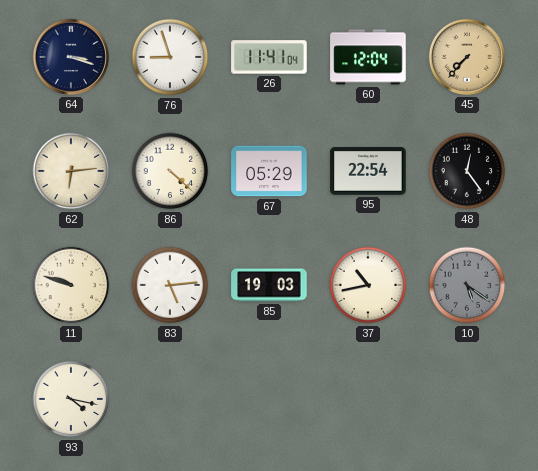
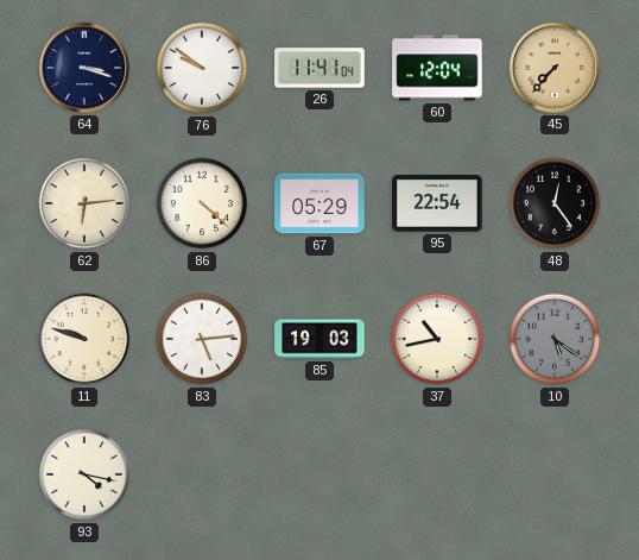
76: 8:57 -> 9:51
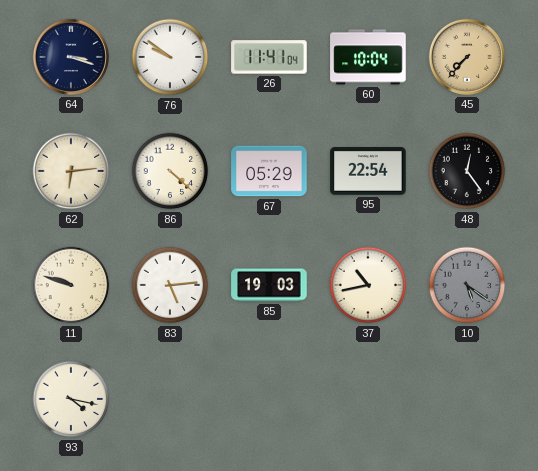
60: 12:04 -> 10:04
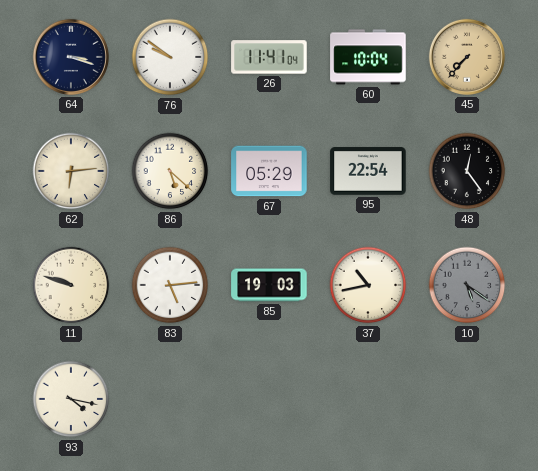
86: 4:22 -> 5:22
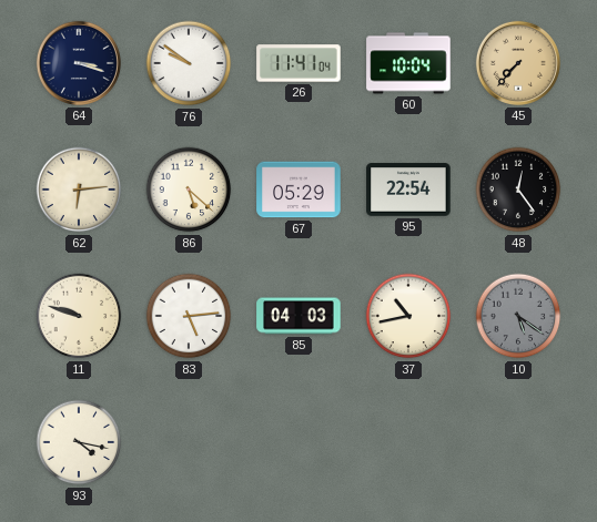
85: 19:03 -> 04:03
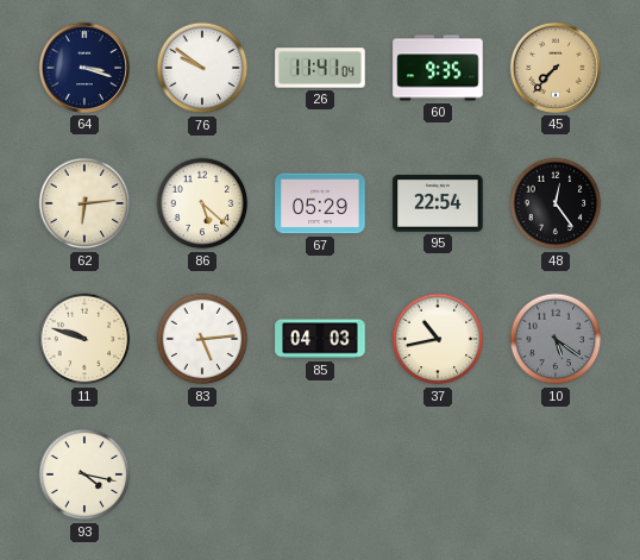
60: 10:04 -> 9:35
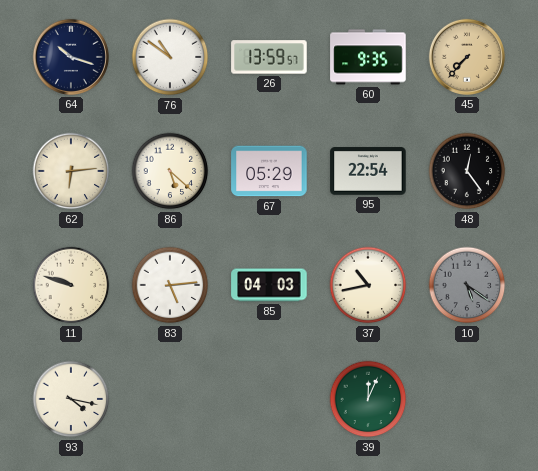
64: 3:18 -> 10:18
76: 9:51 -> 10:51
26: 11:41 -> 13:59
39: none -> 12:04
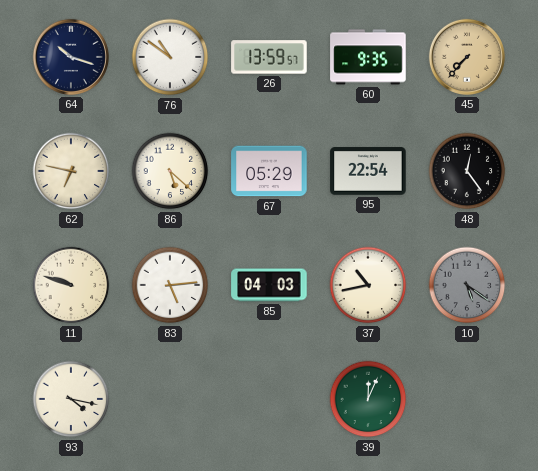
62: 6:14 -> 6:47
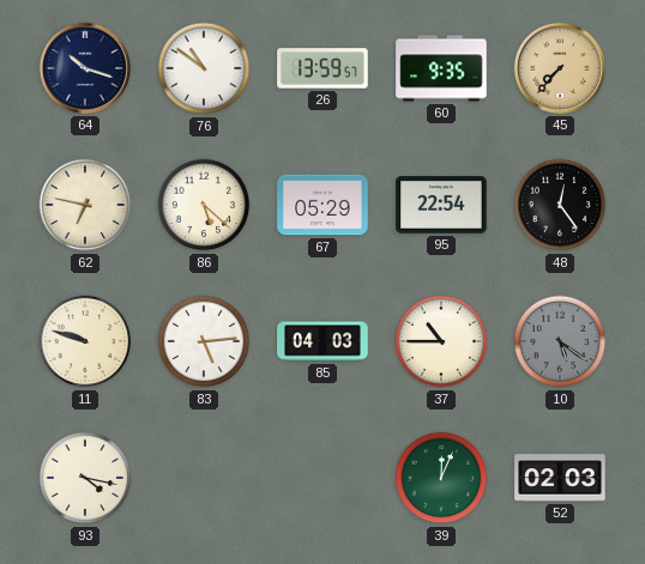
37: 10:43 -> 10:45
52: none -> 02:03
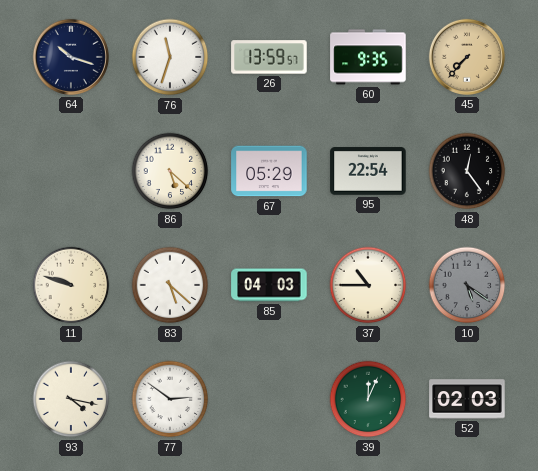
76: 10:51 -> 11:33
62: 6:47 -> none
83: 5:14 -> 5:22
77: none -> 2:51
